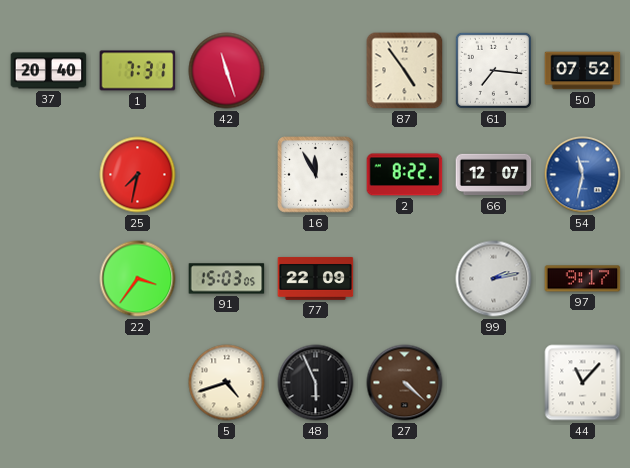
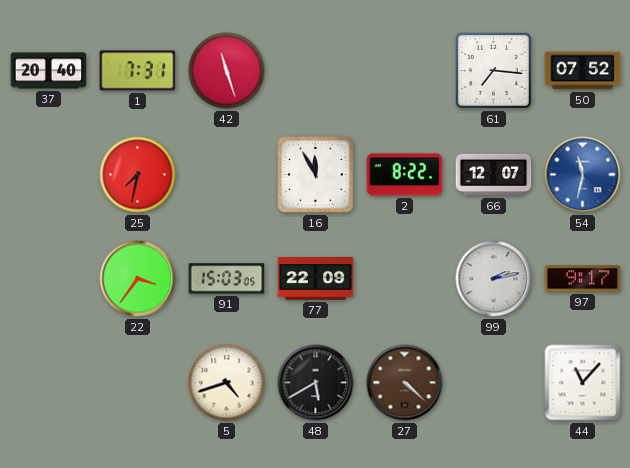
87: 4:54 -> none
48: 5:56 -> 5:40
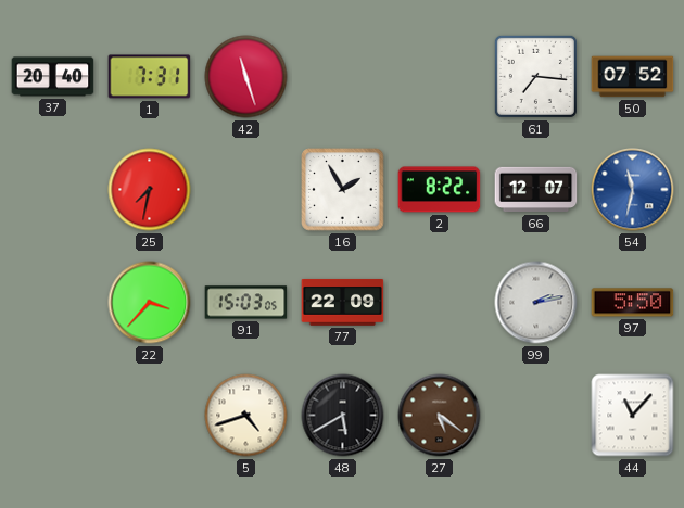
16: 11:55 -> 1:55
22: 3:36 -> 3:37
97: 9:17 -> 5:50
27: 4:22 -> 5:21
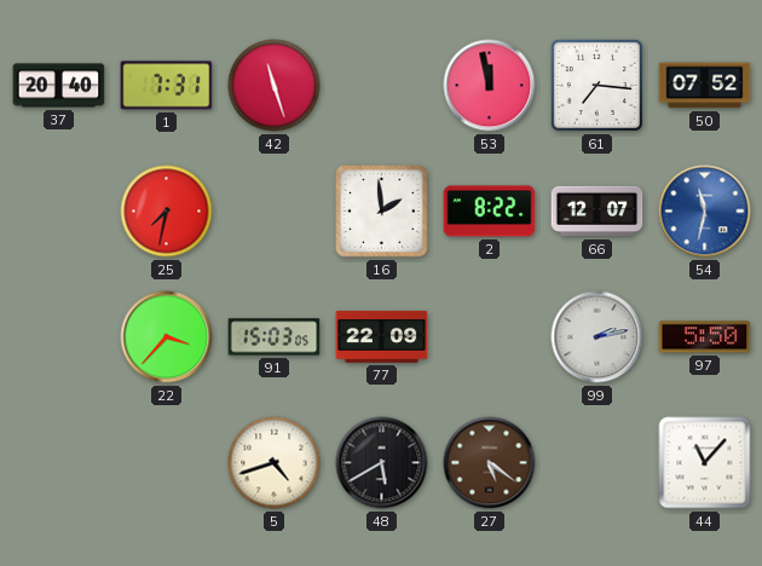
53: none -> 11:58
16: 1:55 -> 1:59
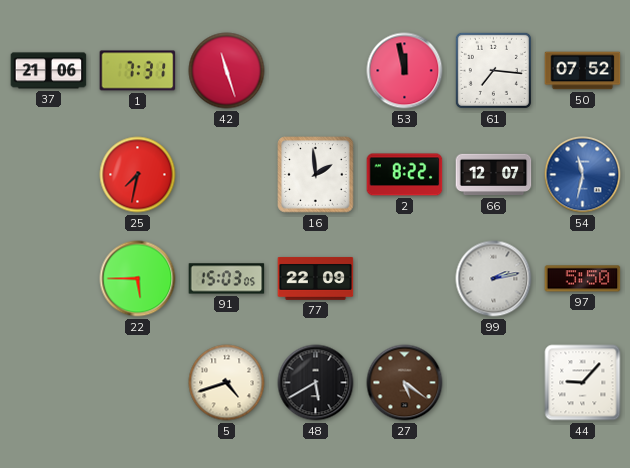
37: 20:40 -> 21:06
22: 3:37 -> 5:45
44: 11:07 -> 9:07
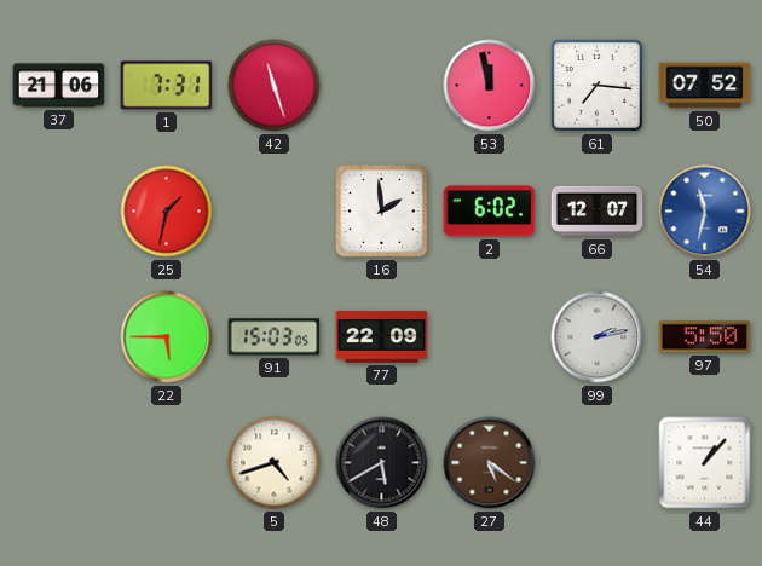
25: 7:32 -> 1:32
2: 8:22 -> 6:02
44: 9:07 -> 1:07
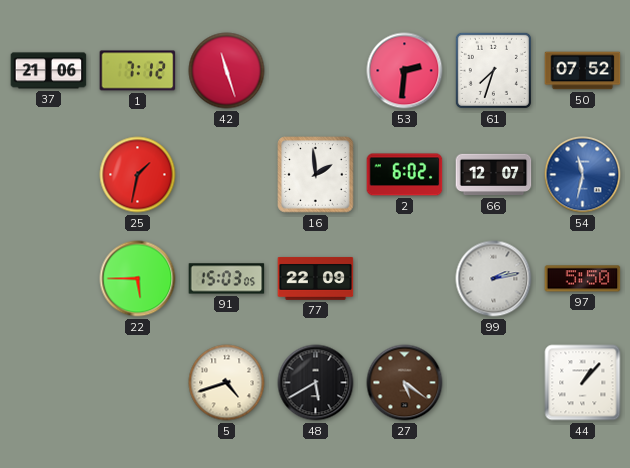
1: 7:31 -> 7:12
53: 11:58 -> 2:31
61: 7:16 -> 7:33
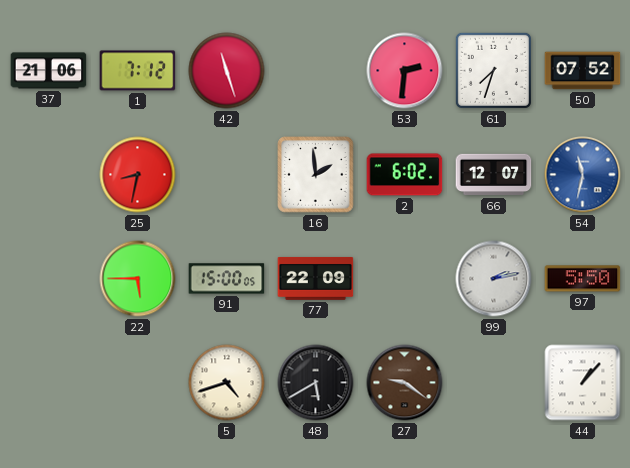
25: 1:32 -> 8:32
91: 15:03 -> 15:00
27: 5:21 -> 9:21
